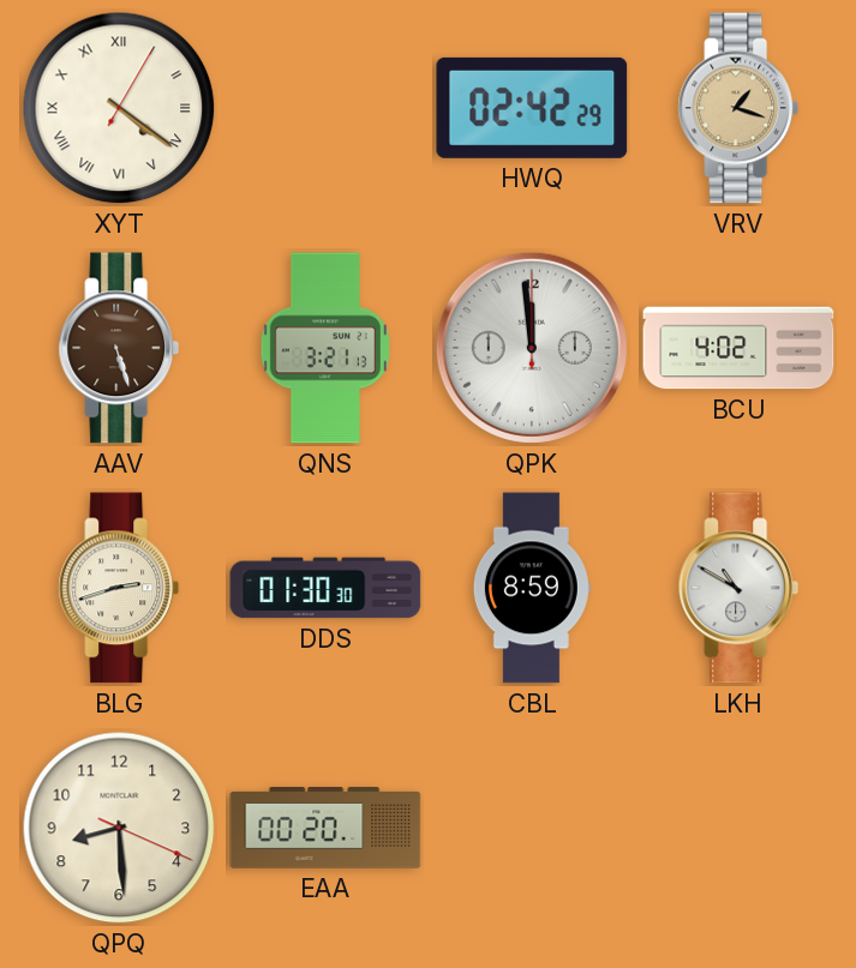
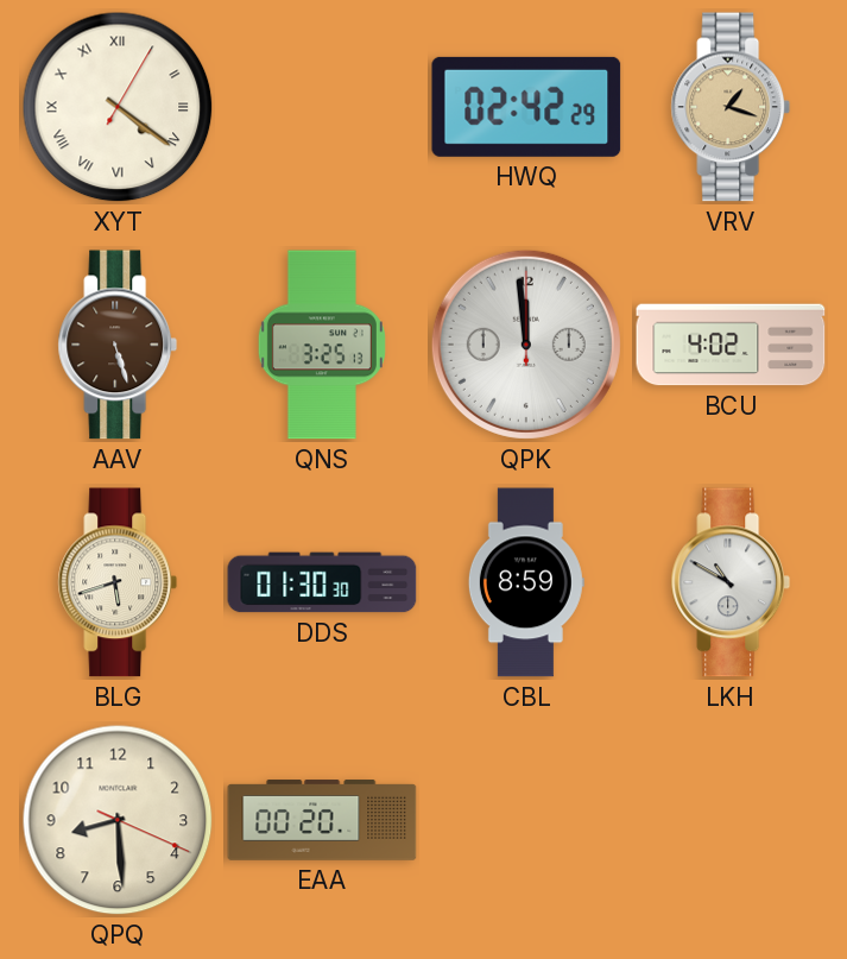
QNS: 3:21 -> 3:25
BLG: 2:42 -> 5:42
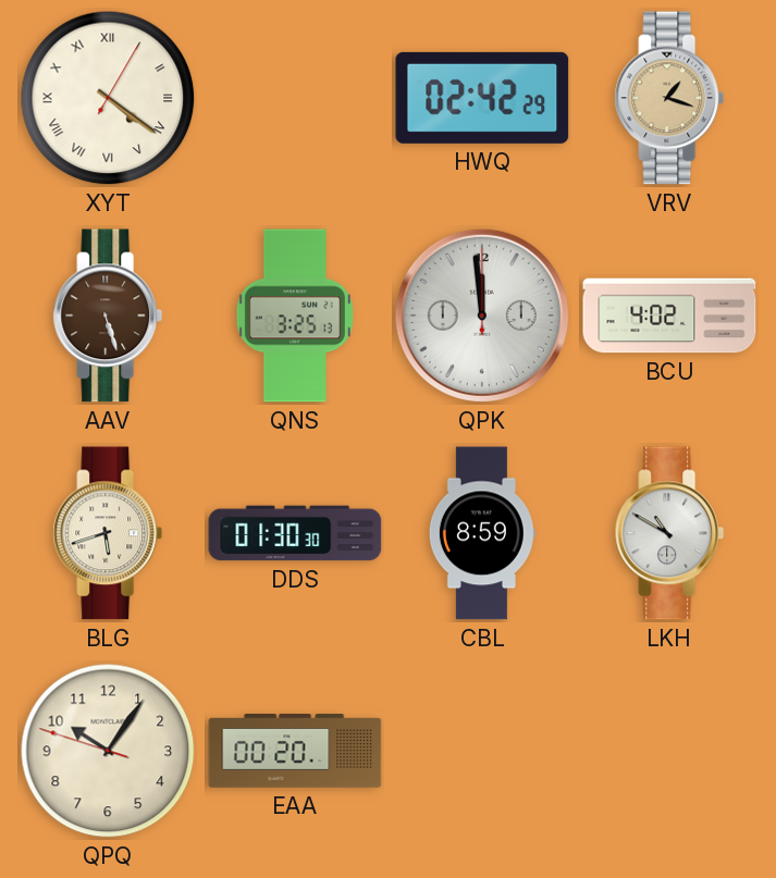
QPQ: 8:29 -> 10:05
